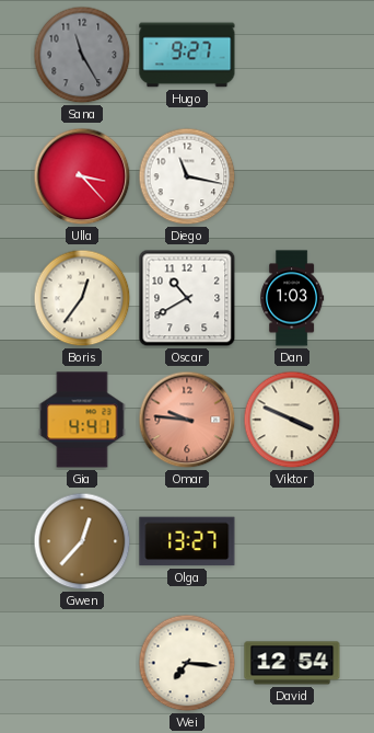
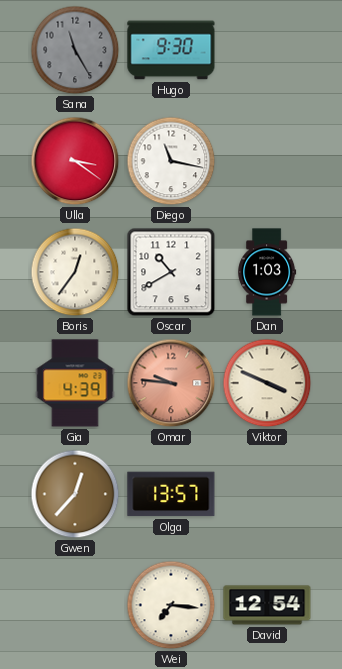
Hugo: 9:27 -> 9:30
Ulla: 3:23 -> 3:21
Gia: 4:41 -> 4:39
Olga: 13:27 -> 13:57
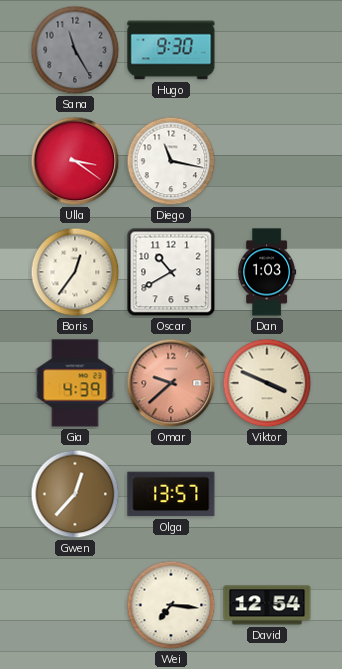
Omar: 9:46 -> 9:38
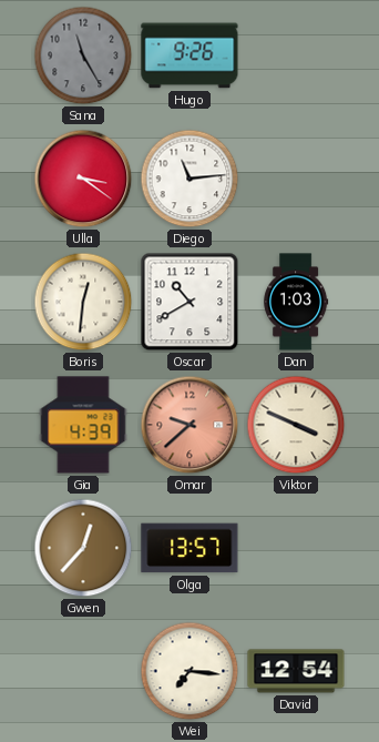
Hugo: 9:30 -> 9:26
Diego: 11:17 -> 11:14
Boris: 12:36 -> 12:31
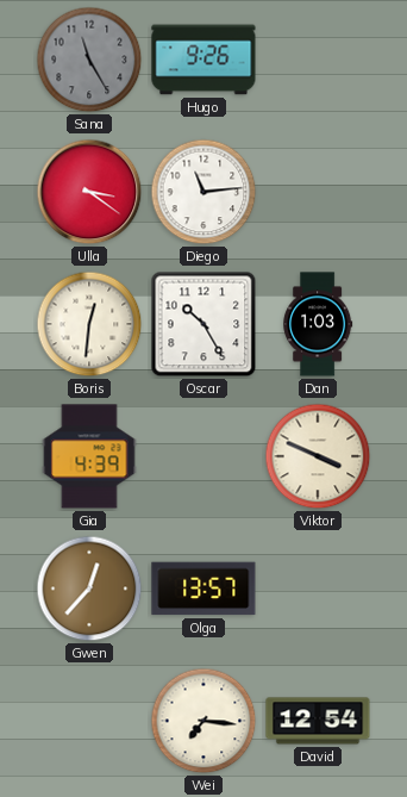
Oscar: 10:40 -> 10:25
Omar: 9:38 -> none
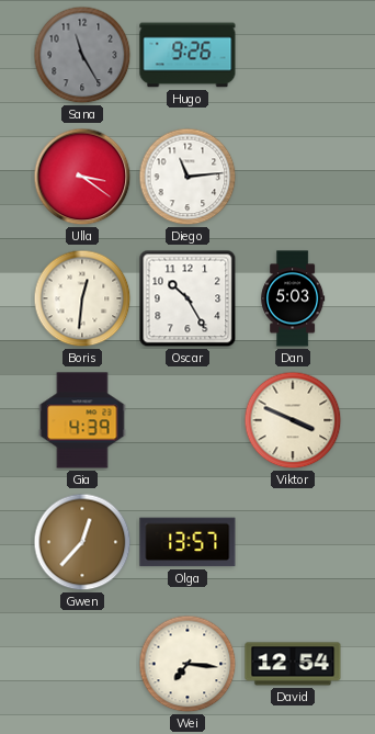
Dan: 1:03 -> 5:03
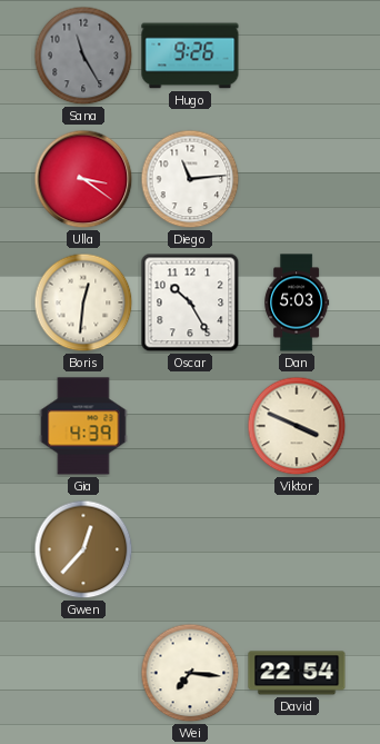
Olga: 13:57 -> none
David: 12:54 -> 22:54
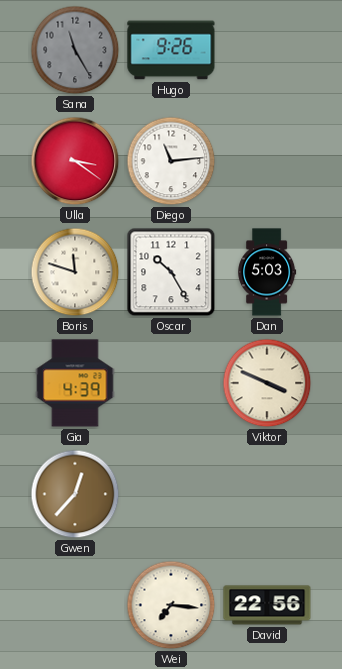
Boris: 12:31 -> 11:48
David: 22:54 -> 22:56
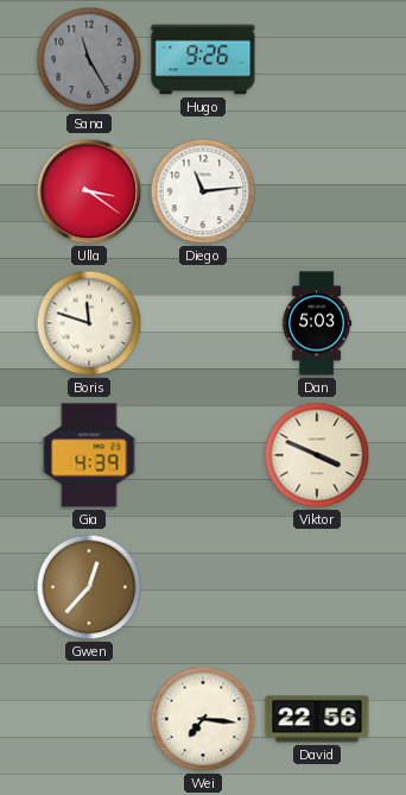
Oscar: 10:25 -> none
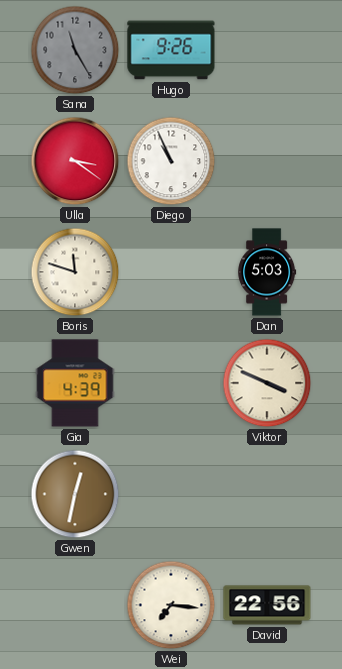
Diego: 11:14 -> 10:56
Gwen: 12:37 -> 12:32
